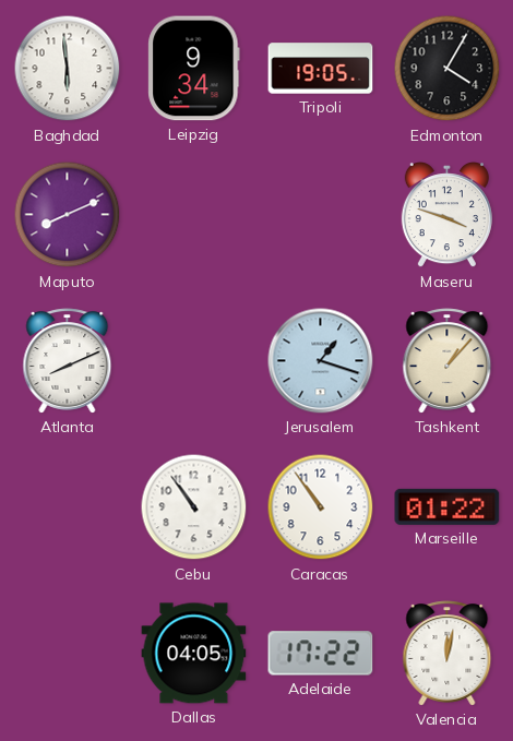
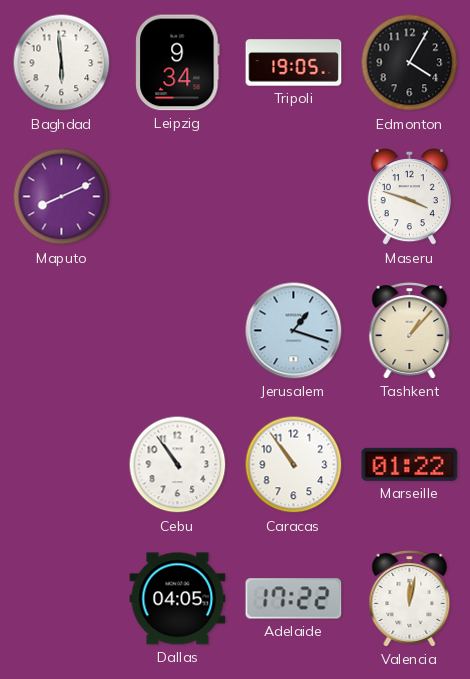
Atlanta: 8:11 -> none
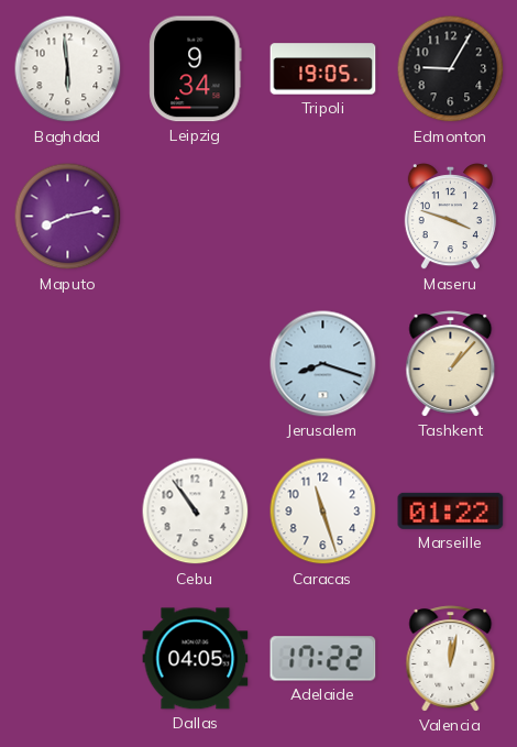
Edmonton: 4:05 -> 9:05
Maputo: 8:11 -> 8:13
Jerusalem: 1:18 -> 8:18
Caracas: 10:54 -> 11:27
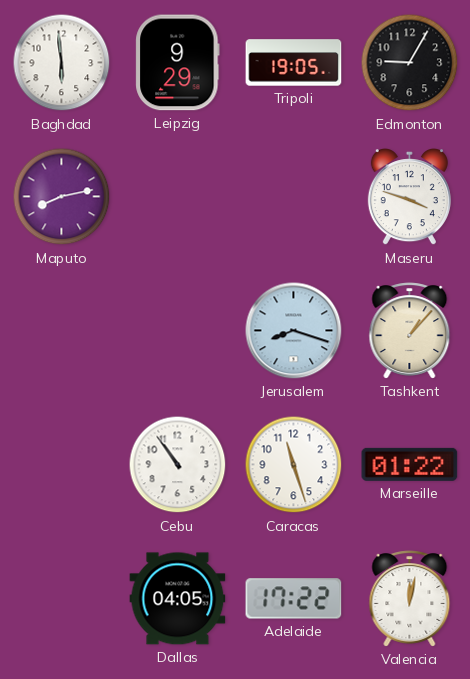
Leipzig: 9:34 -> 9:29
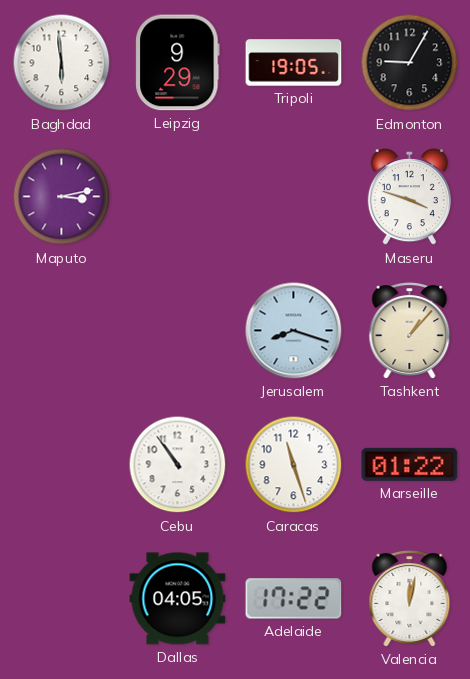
Maputo: 8:13 -> 3:13
